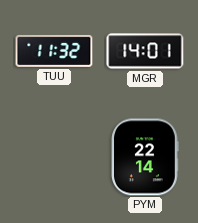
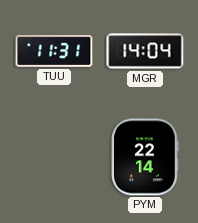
TUU: 11:32 -> 11:31
MGR: 14:01 -> 14:04
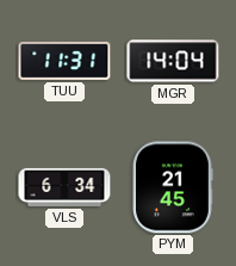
VLS: none -> 6:34
PYM: 22:14 -> 21:45
